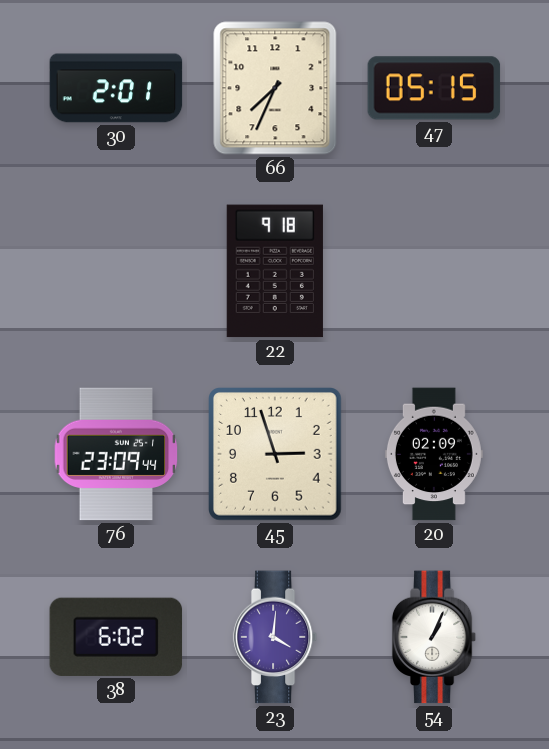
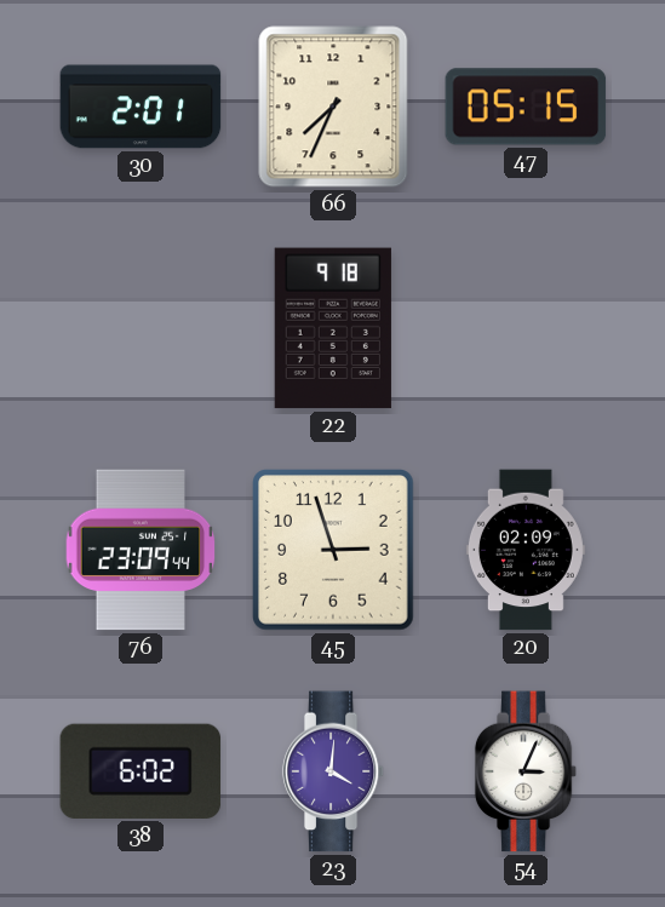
54: 1:04 -> 3:04
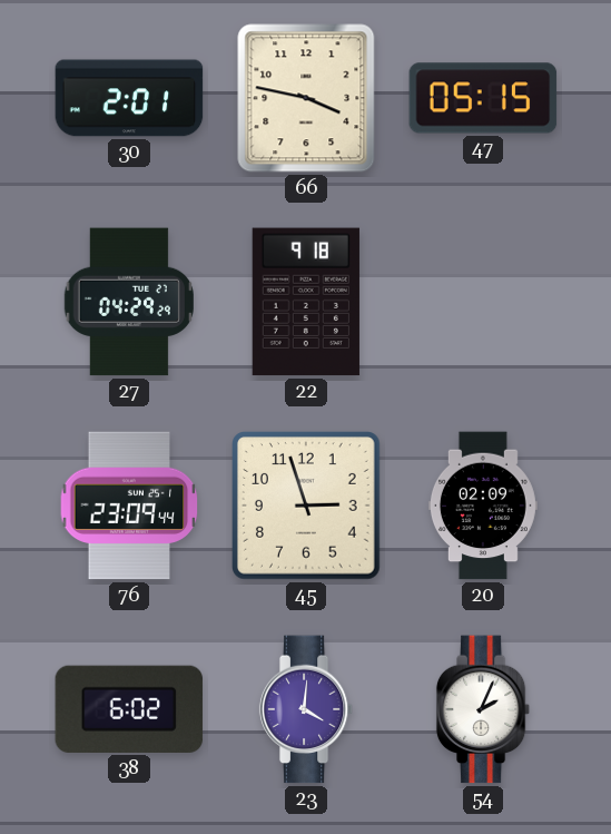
66: 7:34 -> 3:47
27: none -> 04:29
54: 3:04 -> 2:04
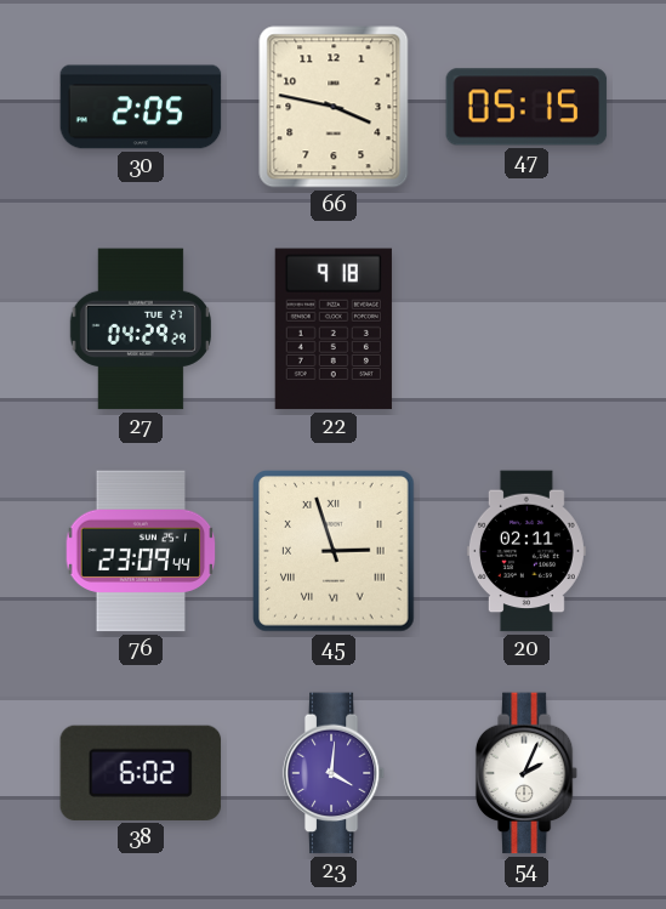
30: 2:01 -> 2:05
45 numerals: Arabic -> Roman
20: 02:09 -> 02:11
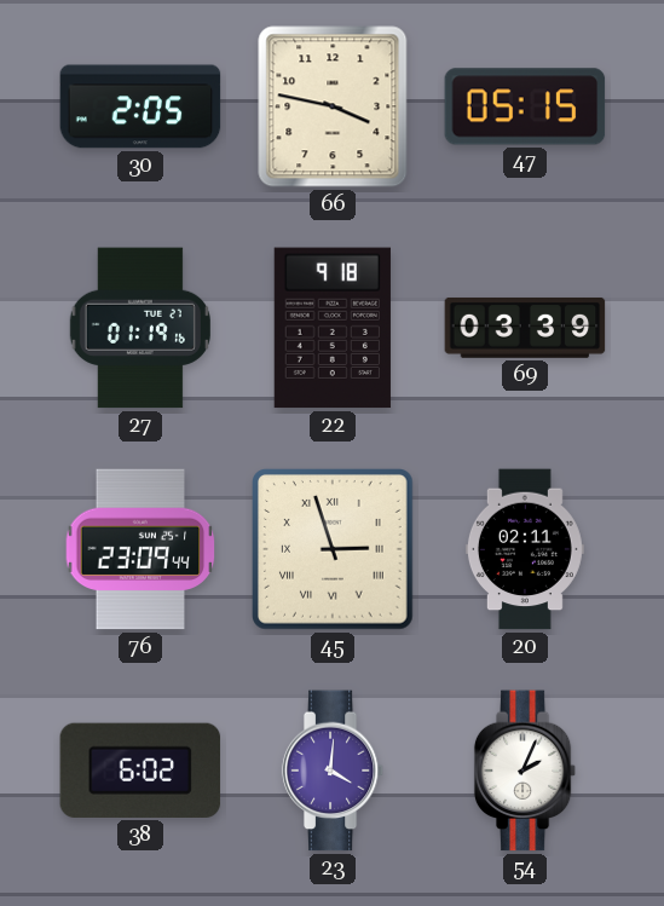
27: 04:29 -> 01:19
69: none -> 03:39
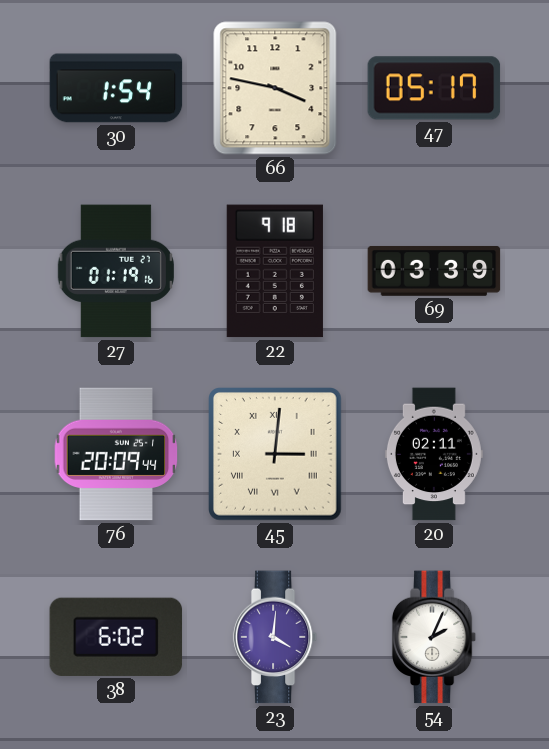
30: 2:05 -> 1:54
47: 05:15 -> 05:17
76: 23:09 -> 20:09
45: 2:57 -> 3:01
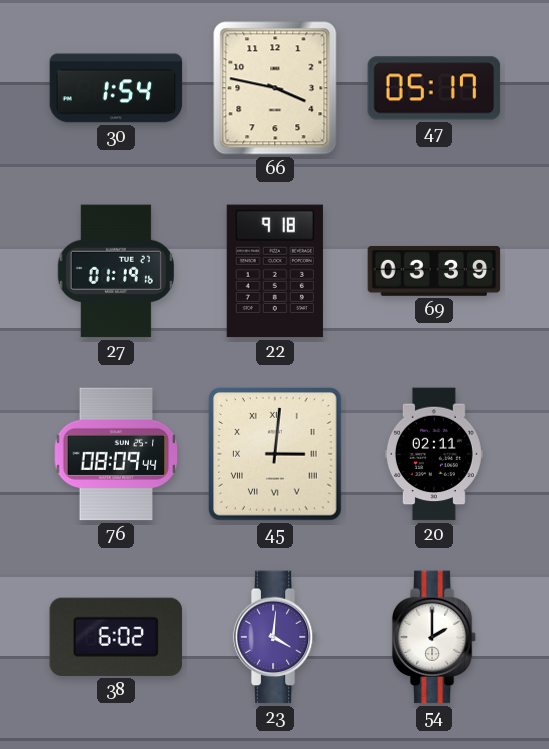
76: 20:09 -> 08:09
54: 2:04 -> 2:00
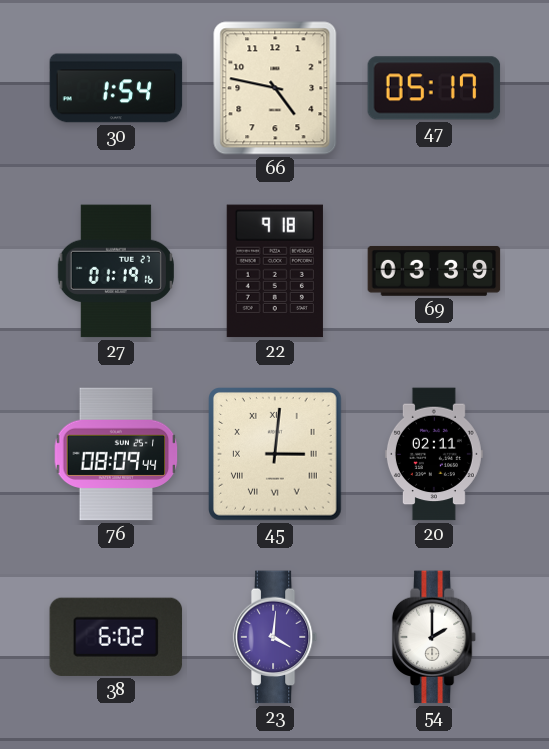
66: 3:47 -> 4:47
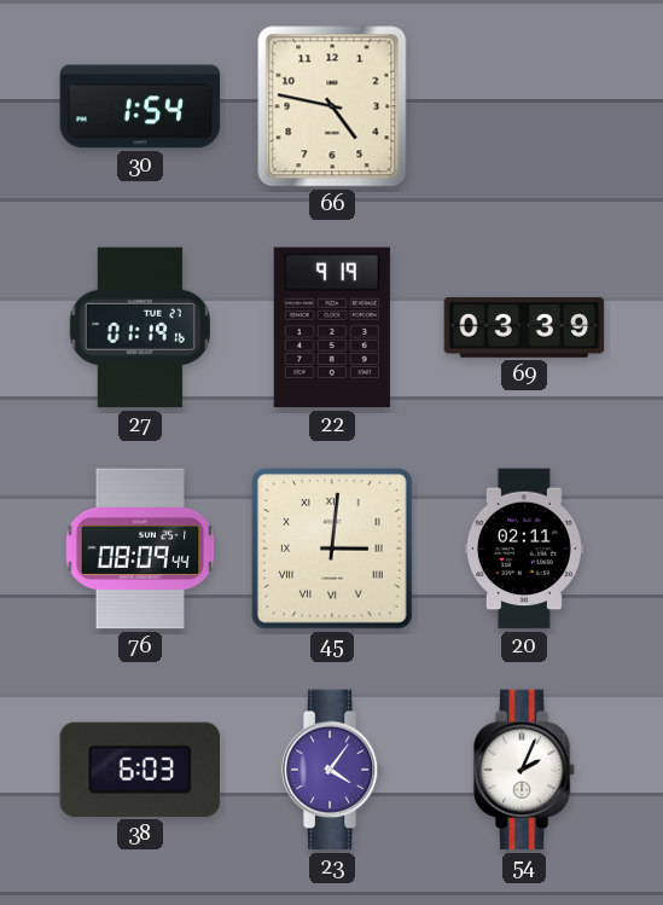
47: 05:17 -> none
22: 9:18 -> 9:19
38: 6:02 -> 6:03
23: 4:01 -> 4:06
54: 2:00 -> 2:04
